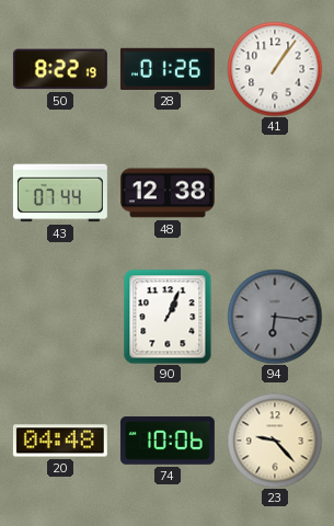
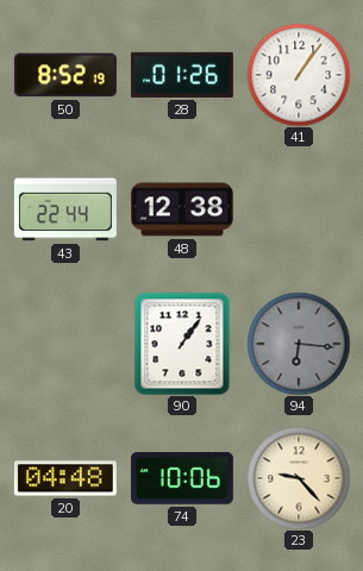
50: 8:22 -> 8:52
43: 07:44 -> 22:44
90: 1:04 -> 1:06
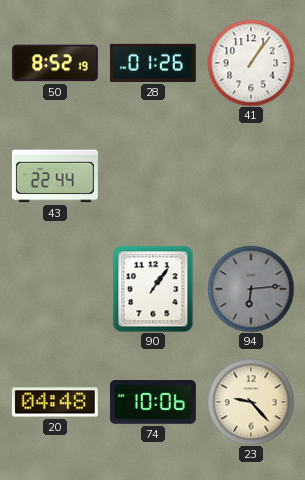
48: 12:38 -> none
94: 6:16 -> 6:14
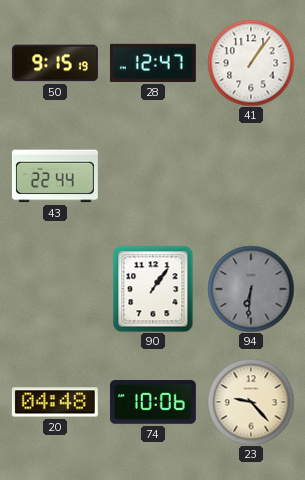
50: 8:52 -> 9:15
28: 01:26 -> 12:47
94: 6:14 -> 6:31
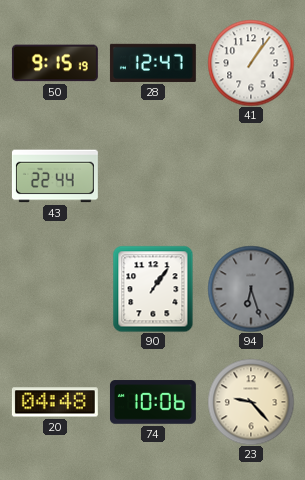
94: 6:31 -> 6:27
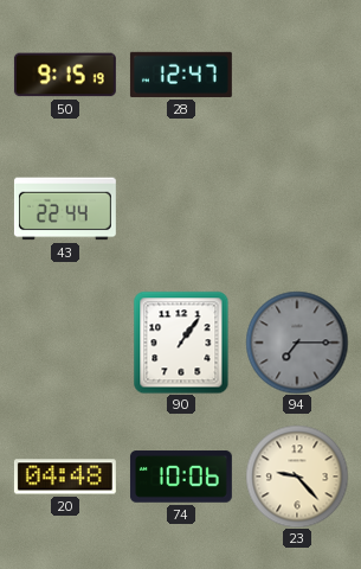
41: 1:06 -> none
94: 6:27 -> 7:15
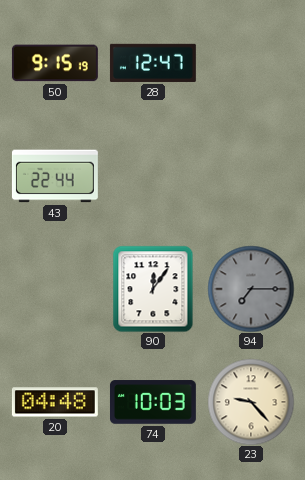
90: 1:06 -> 12:06
74: 10:06 -> 10:03
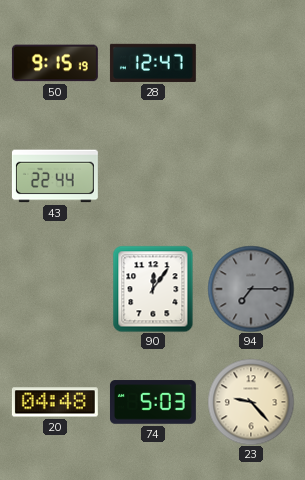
74: 10:03 -> 5:03
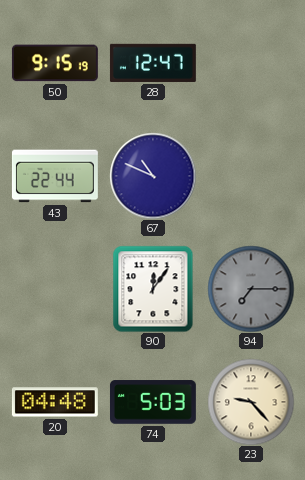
67: none -> 10:49
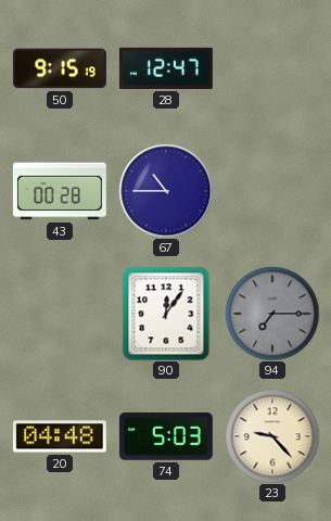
43: 22:44 -> 00:28
67: 10:49 -> 10:45
